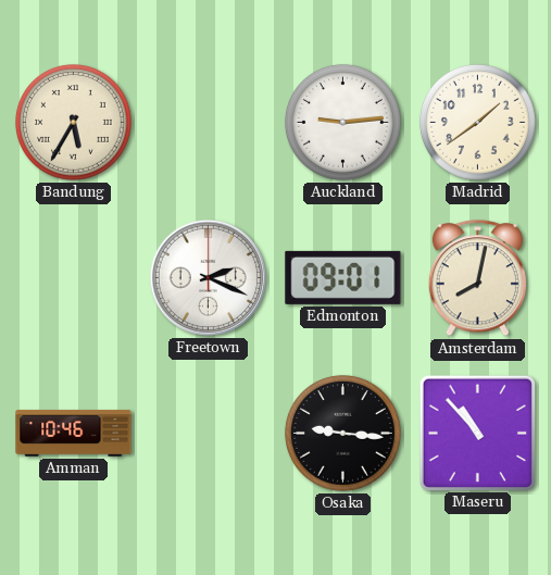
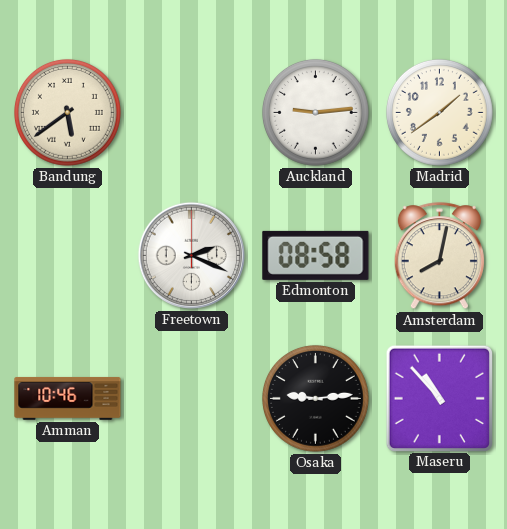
Bandung: 5:35 -> 5:39
Edmonton: 09:01 -> 08:58
Osaka: 9:16 -> 9:14
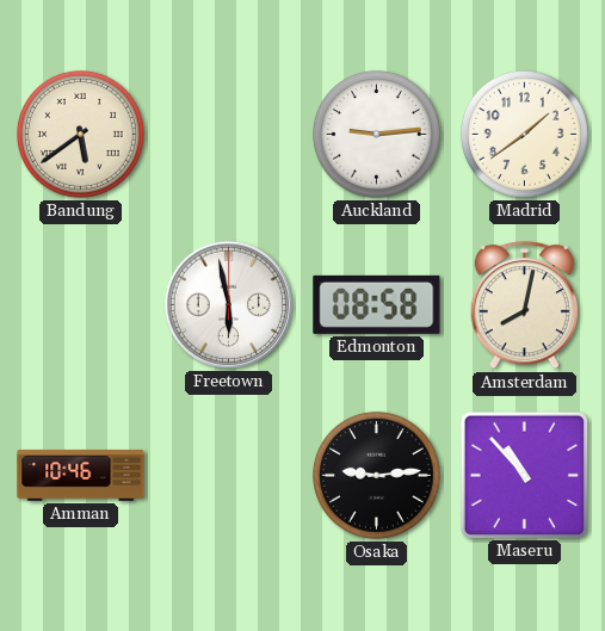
Freetown: 2:19 -> 5:58
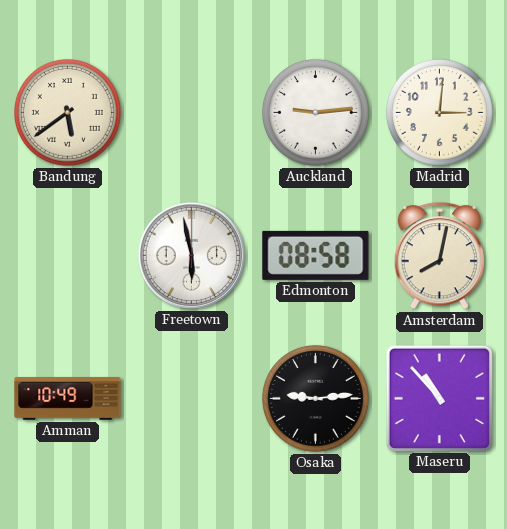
Madrid: 1:39 -> 3:01
Amman: 10:46 -> 10:49
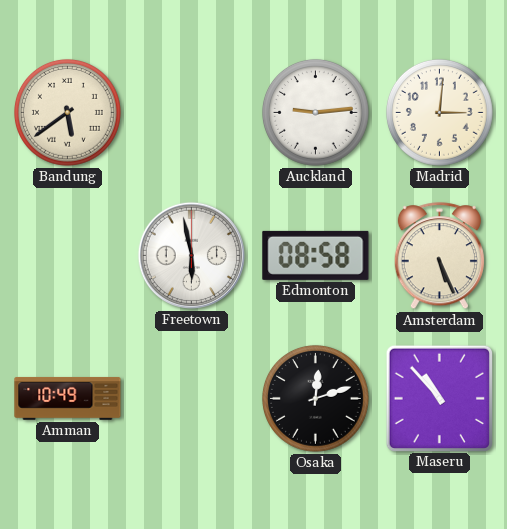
Amsterdam: 8:02 -> 5:26
Osaka: 9:14 -> 12:12
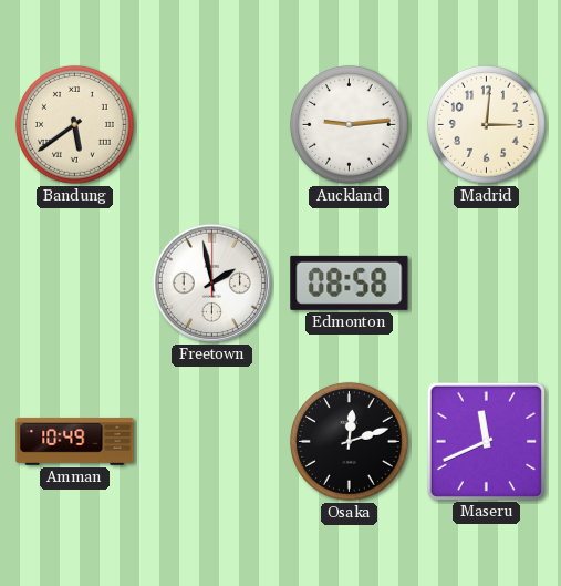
Freetown: 5:58 -> 1:58
Amsterdam: 5:26 -> none
Maseru: 10:53 -> 11:41
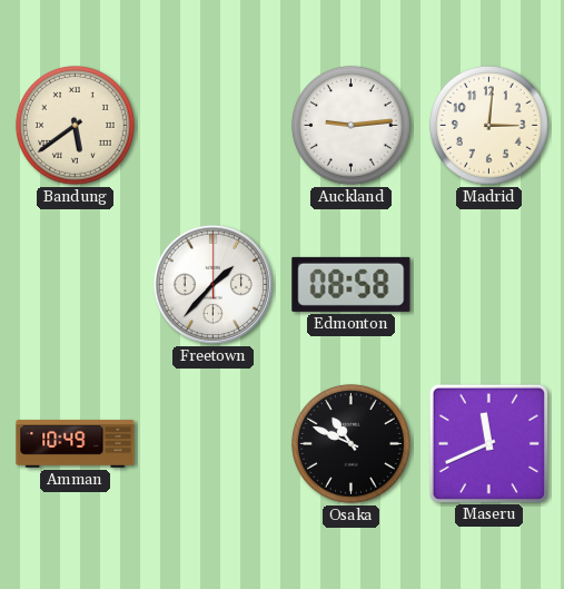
Freetown: 1:58 -> 1:37
Osaka: 12:12 -> 10:49
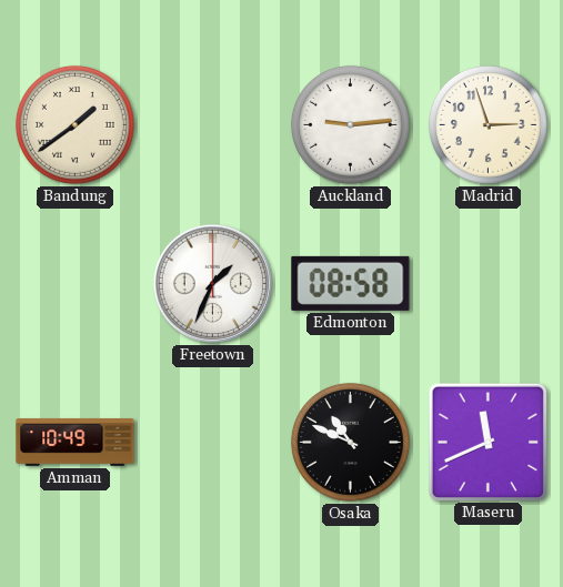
Bandung: 5:39 -> 1:39
Madrid: 3:01 -> 2:57
Freetown: 1:37 -> 1:34
